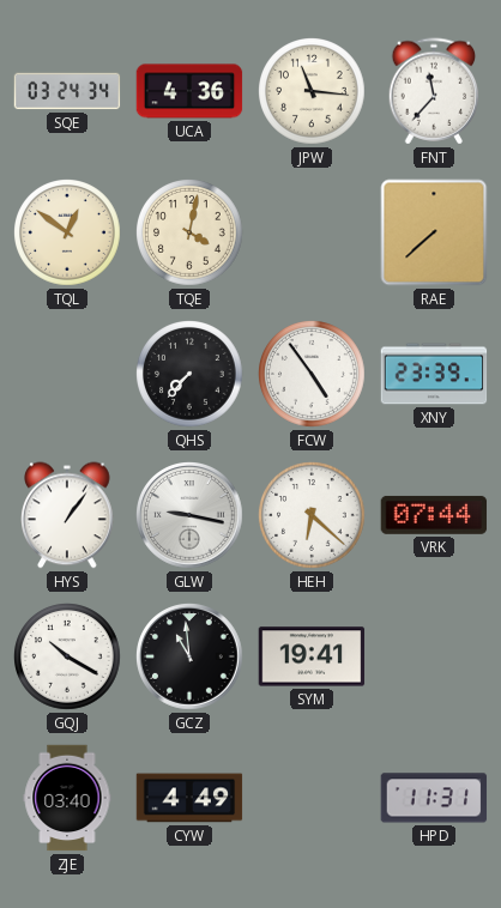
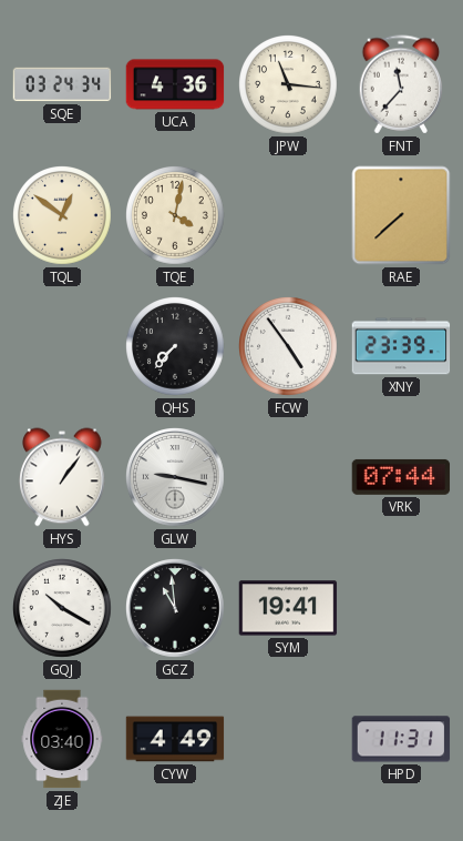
HEH: 6:22 -> none
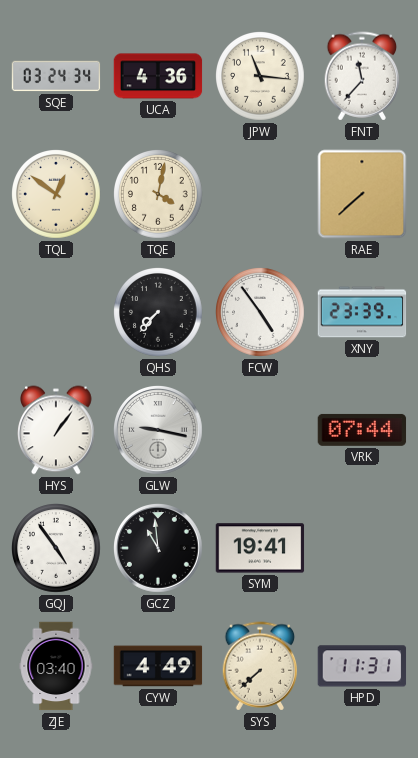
GQJ: 10:20 -> 4:54
SYS: none -> 7:38
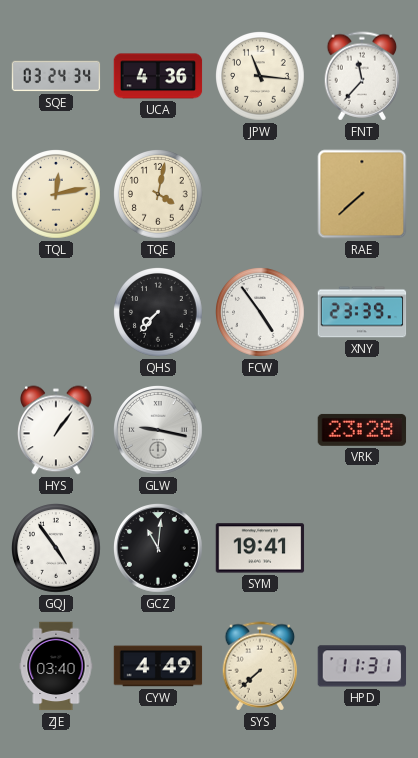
TQL: 12:51 -> 12:13
VRK: 07:44 -> 23:28
GCZ: 10:59 -> 11:01
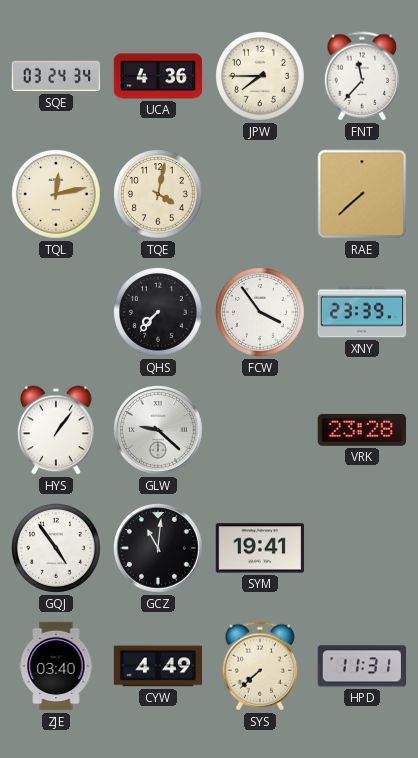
JPW: 11:16 -> 7:45
FCW: 4:54 -> 3:54
GLW: 9:17 -> 9:22
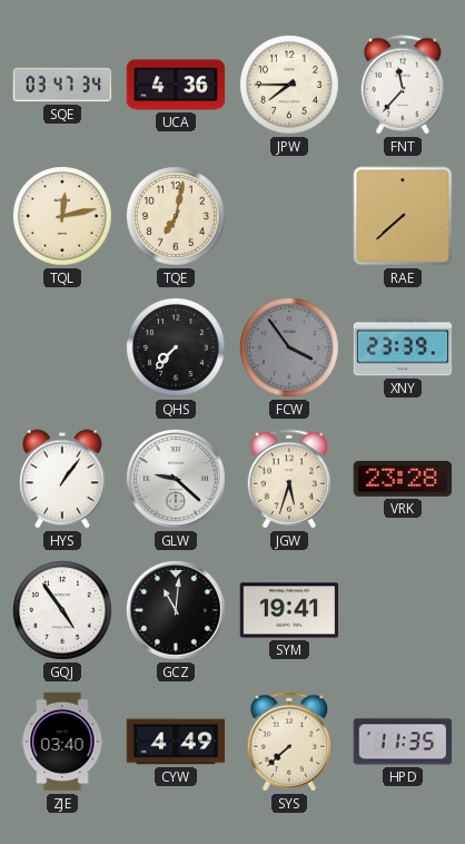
SQE: 03:24 -> 03:47
TQE: 4:02 -> 7:02
FCW dial: white -> grey
JGW: none -> 5:33
HPD: 11:31 -> 11:35
